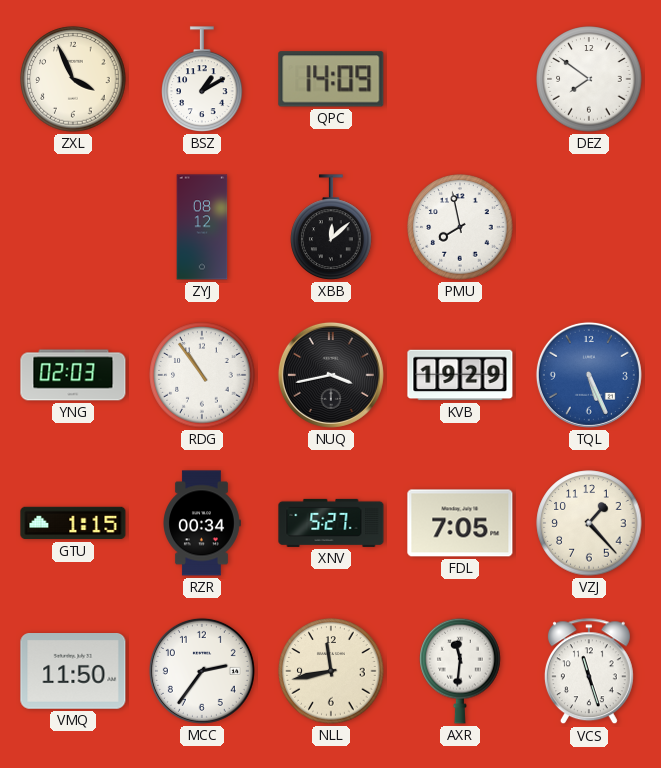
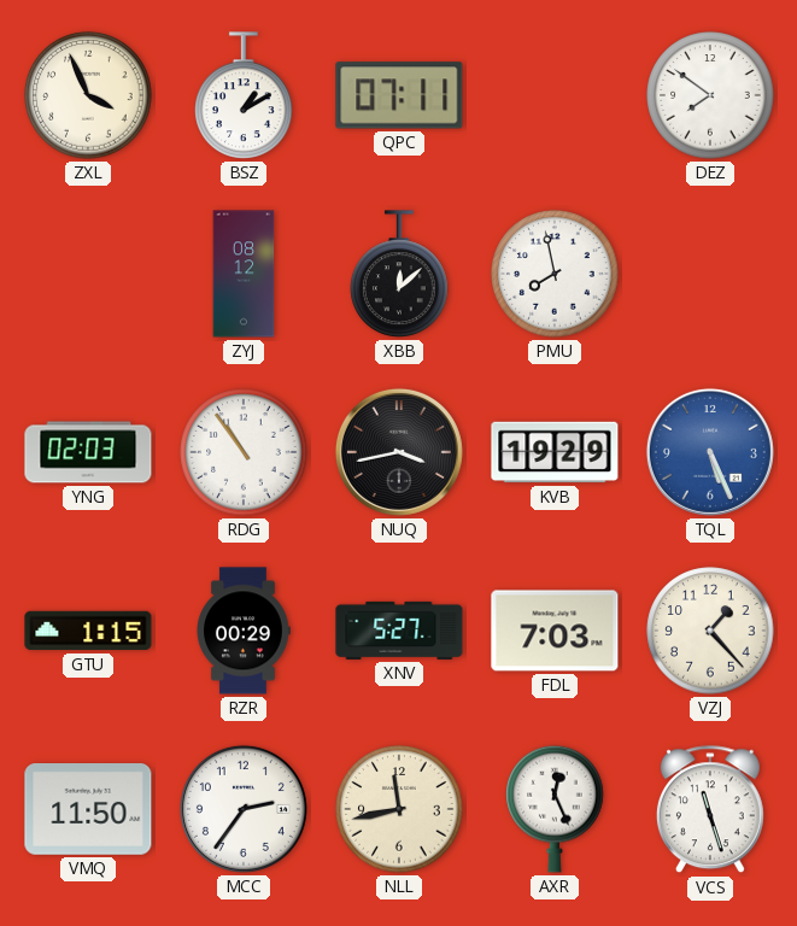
QPC: 14:09 -> 07:11
RZR: 00:34 -> 00:29
FDL: 7:05 -> 7:03
AXR: 11:31 -> 12:26
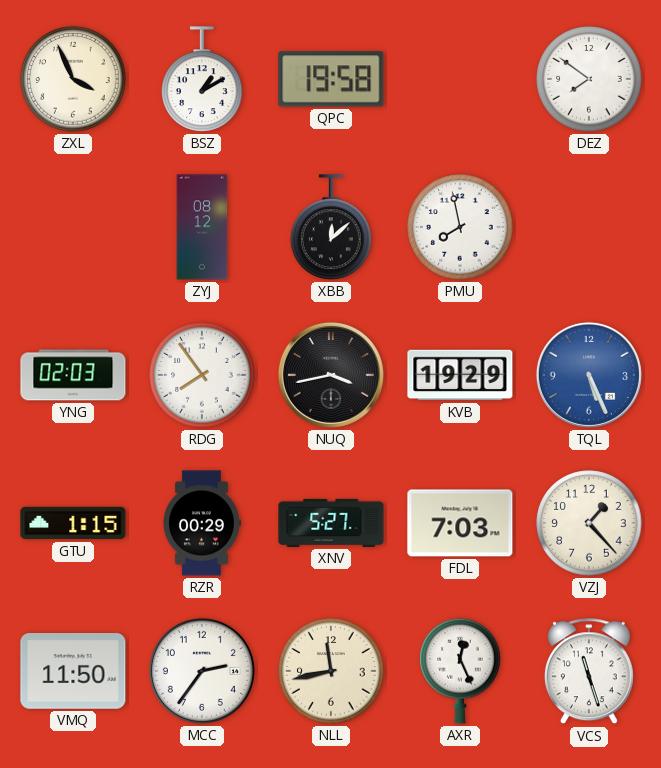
QPC: 07:11 -> 19:58
RDG: 10:54 -> 7:54
